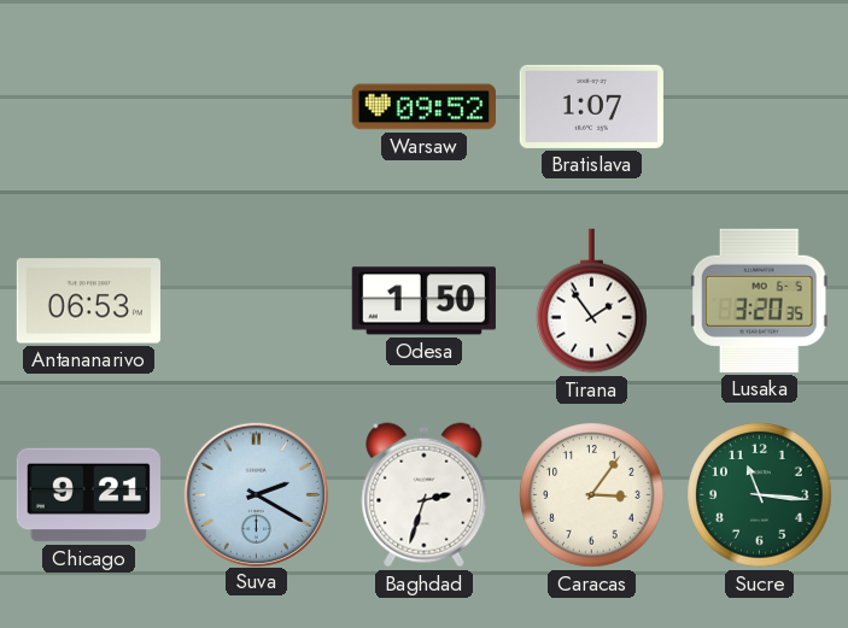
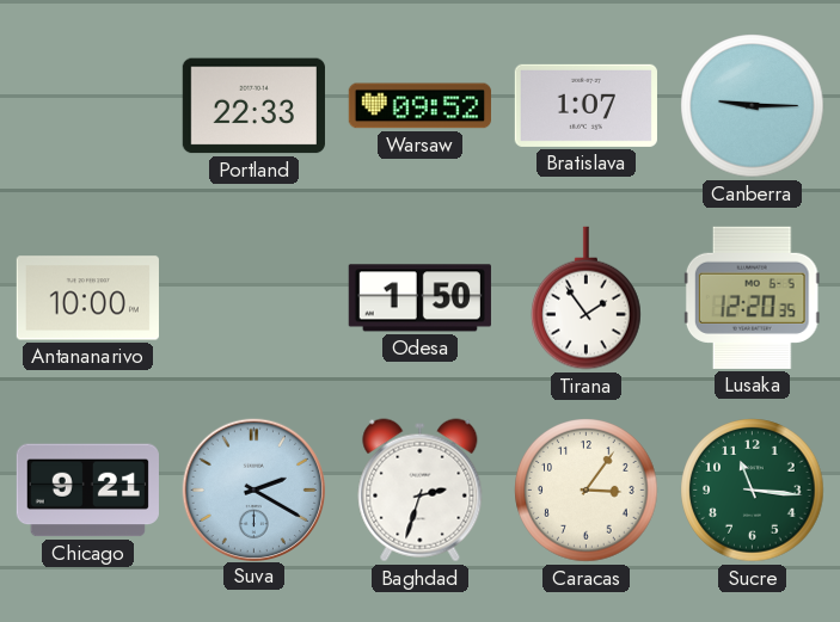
Portland: none -> 22:33
Canberra: none -> 9:15
Antananarivo: 06:53 -> 10:00
Lusaka: 3:20 -> 12:20
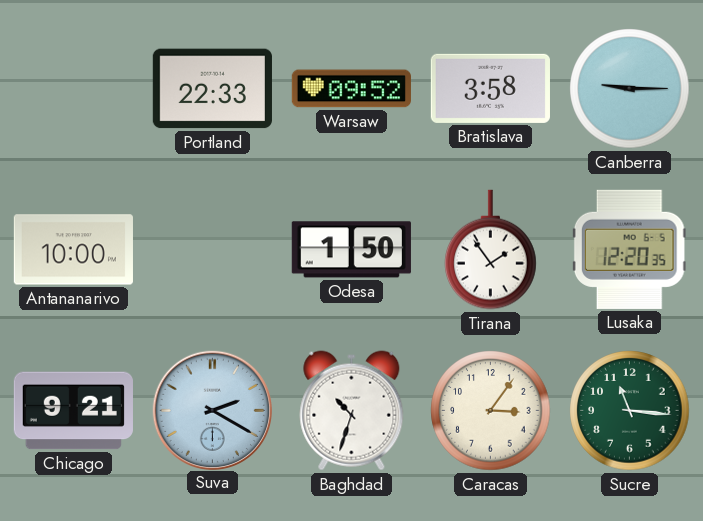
Bratislava: 1:07 -> 3:58
Baghdad: 2:33 -> 10:33
